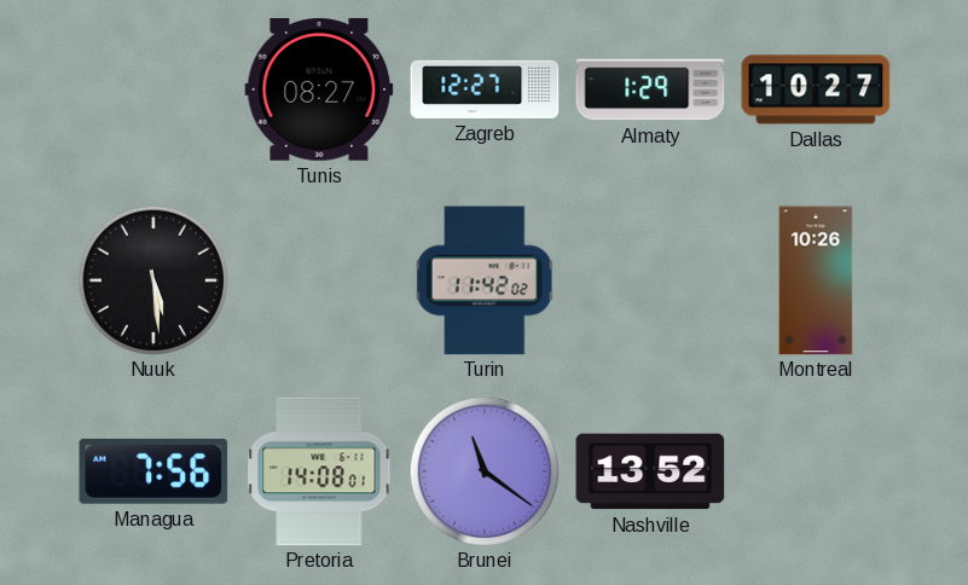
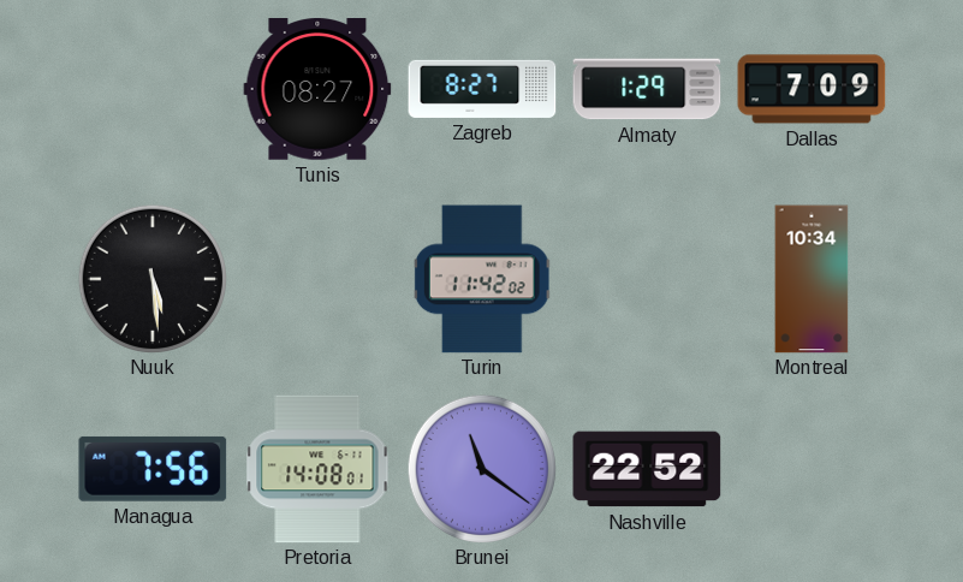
Zagreb: 12:27 -> 8:27
Dallas: 10:27 -> 7:09
Montreal: 10:26 -> 10:34
Nashville: 13:52 -> 22:52
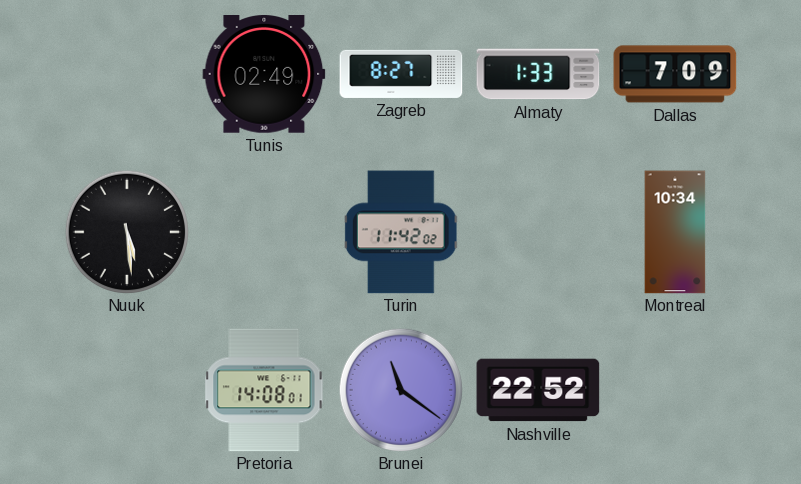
Tunis: 08:27 -> 02:49
Almaty: 1:29 -> 1:33
Managua: 7:56 -> none
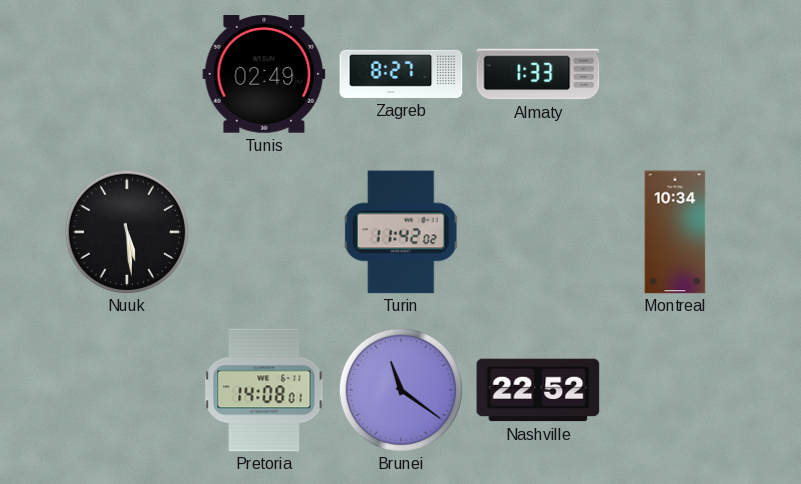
Dallas: 7:09 -> none
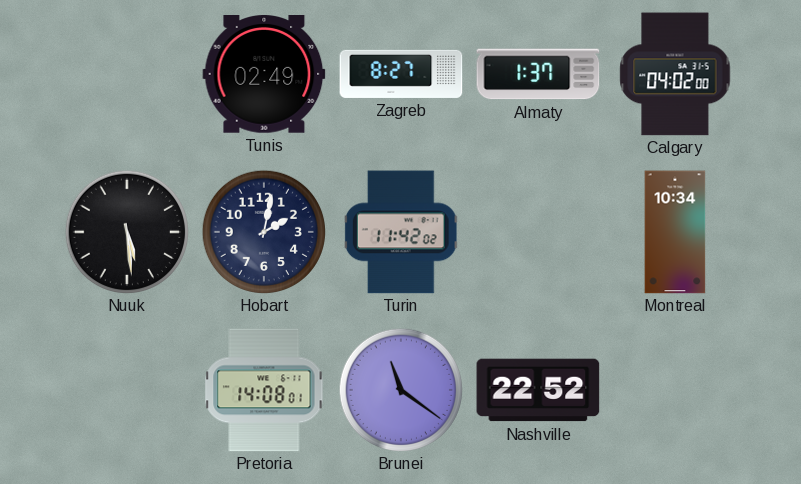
Almaty: 1:33 -> 1:37
Calgary: none -> 04:02
Hobart: none -> 2:02
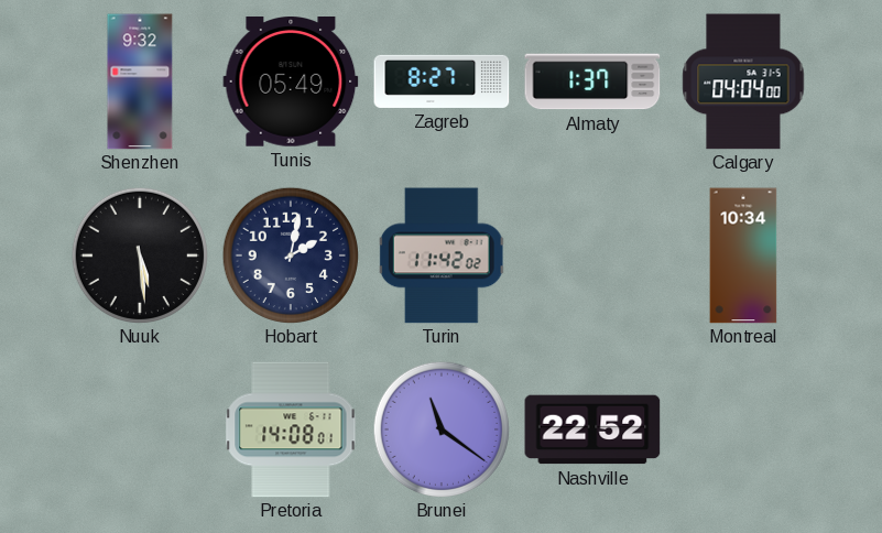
Shenzhen: none -> 9:32
Tunis: 02:49 -> 05:49
Calgary: 04:02 -> 04:04
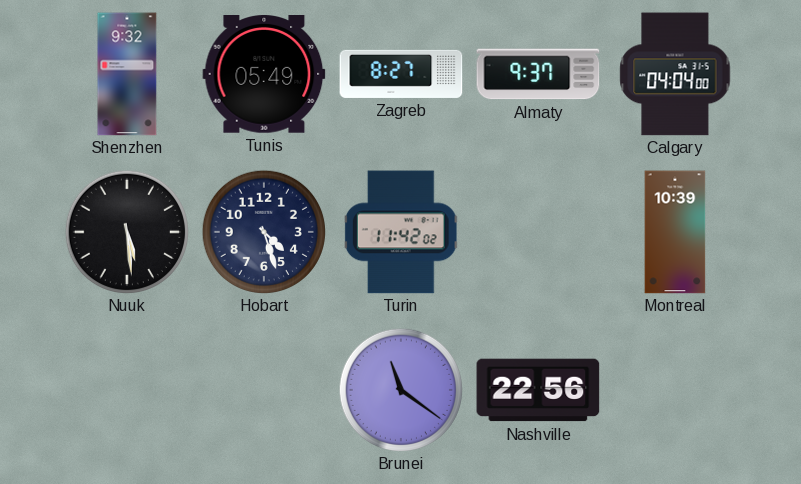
Almaty: 1:37 -> 9:37
Hobart: 2:02 -> 4:27
Montreal: 10:34 -> 10:39
Pretoria: 14:08 -> none
Nashville: 22:52 -> 22:56
